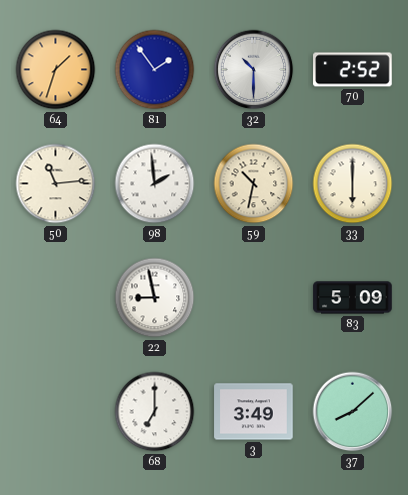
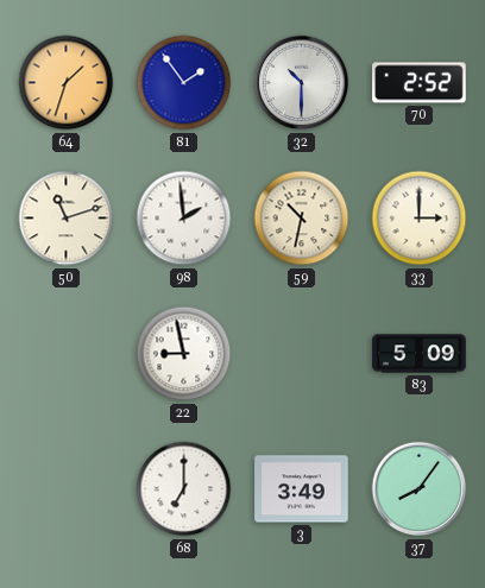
50: 11:14 -> 11:12
33: 6:00 -> 3:00
37: 8:08 -> 8:06
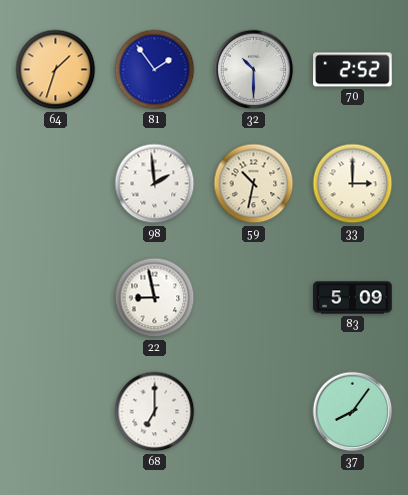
50: 11:12 -> none
3: 3:49 -> none
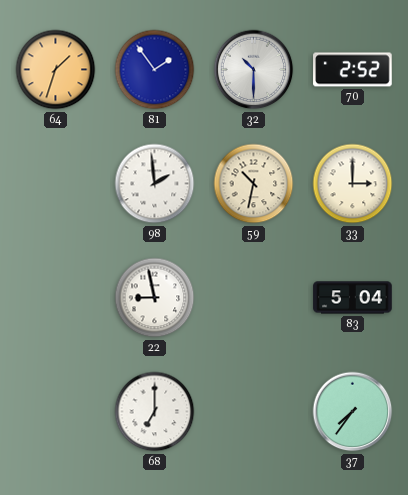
83: 5:09 -> 5:04
37: 8:06 -> 7:36
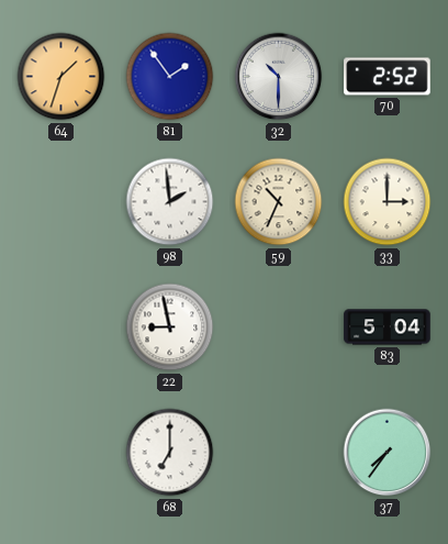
59: 10:32 -> 10:34
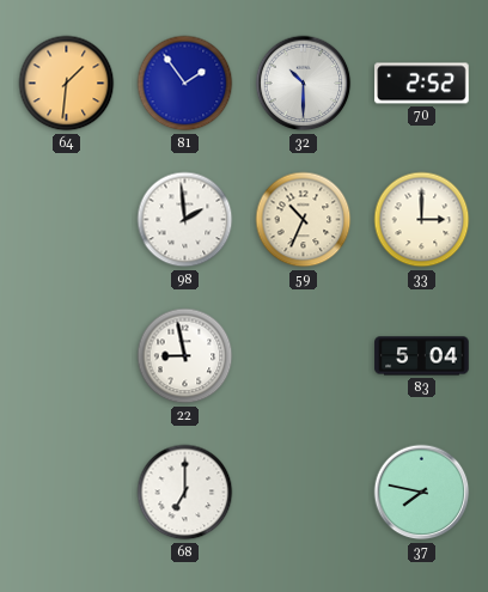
64: 1:33 -> 1:31
37: 7:36 -> 7:47
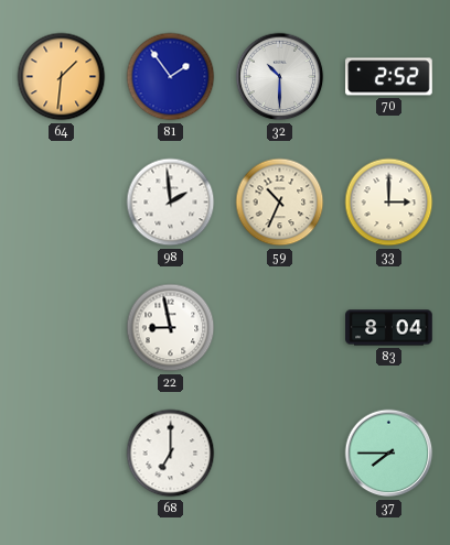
83: 5:04 -> 8:04
37: 7:47 -> 7:45
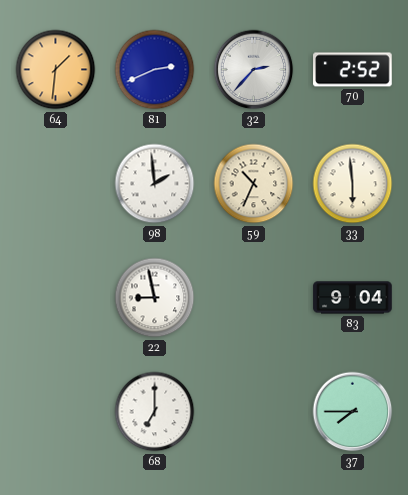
81: 1:54 -> 2:41
32: 10:30 -> 2:37
33: 3:00 -> 5:59
83: 8:04 -> 9:04
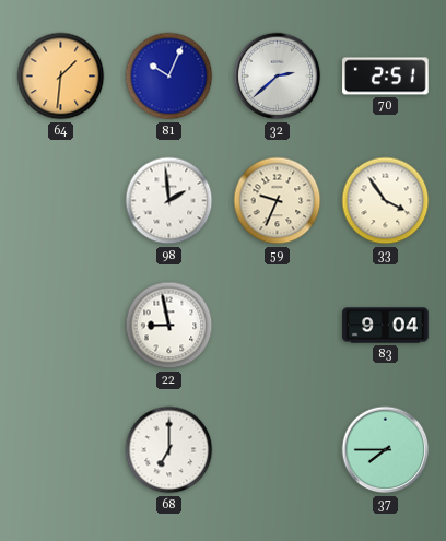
81: 2:41 -> 10:04
32: 2:37 -> 2:38
70: 2:52 -> 2:51
59: 10:34 -> 9:34
33: 5:59 -> 3:54
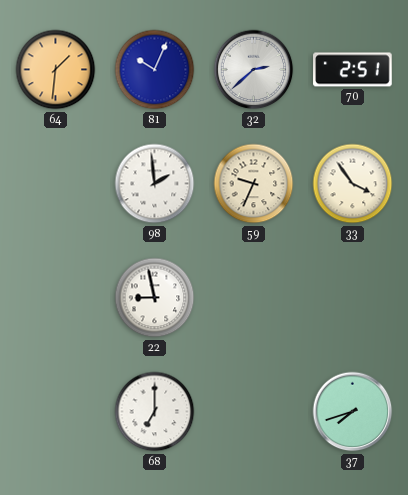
83: 9:04 -> none
37: 7:45 -> 7:42
